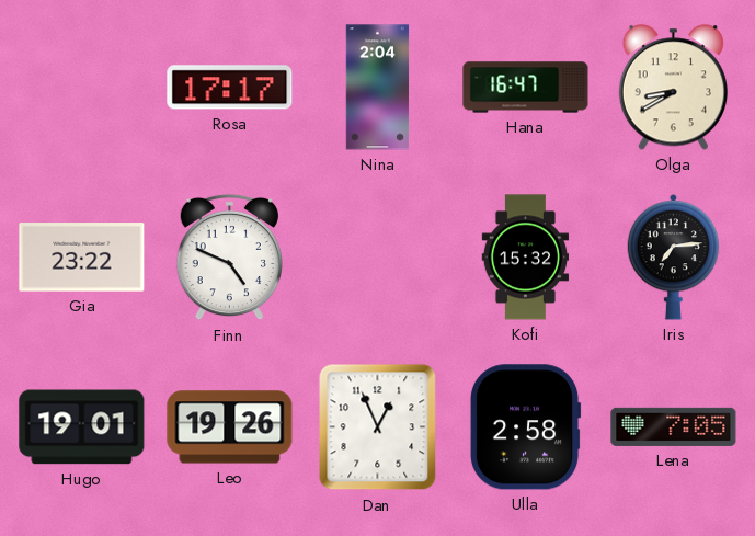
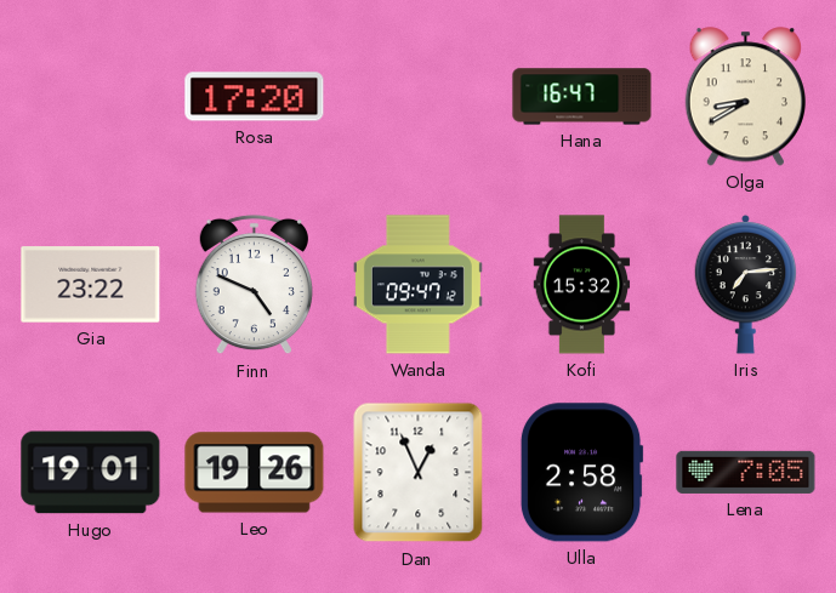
Rosa: 17:17 -> 17:20
Nina: 2:04 -> none
Wanda: none -> 09:47
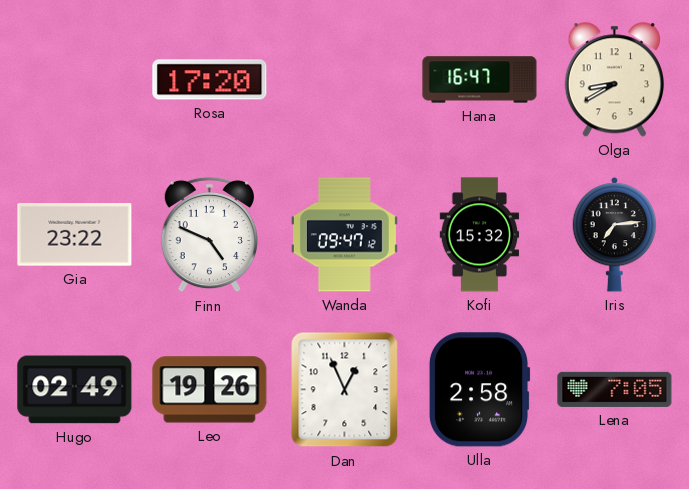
Hugo: 19:01 -> 02:49
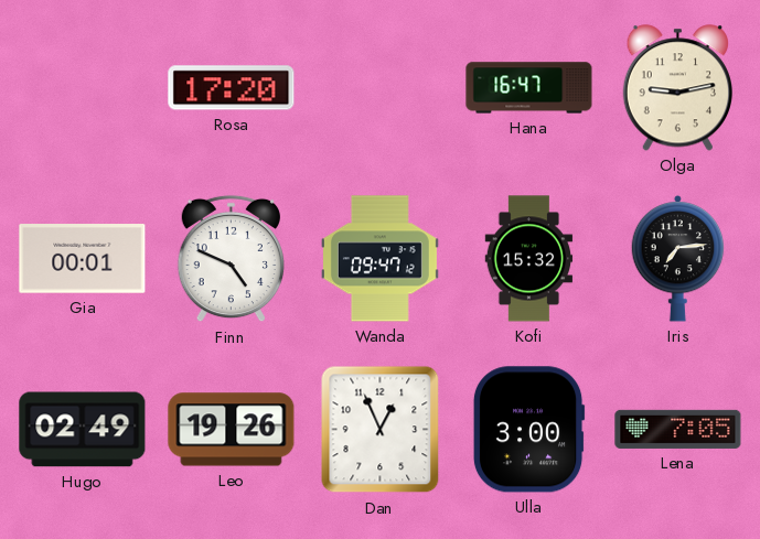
Olga: 8:40 -> 9:13
Gia: 23:22 -> 00:01
Ulla: 2:58 -> 3:00
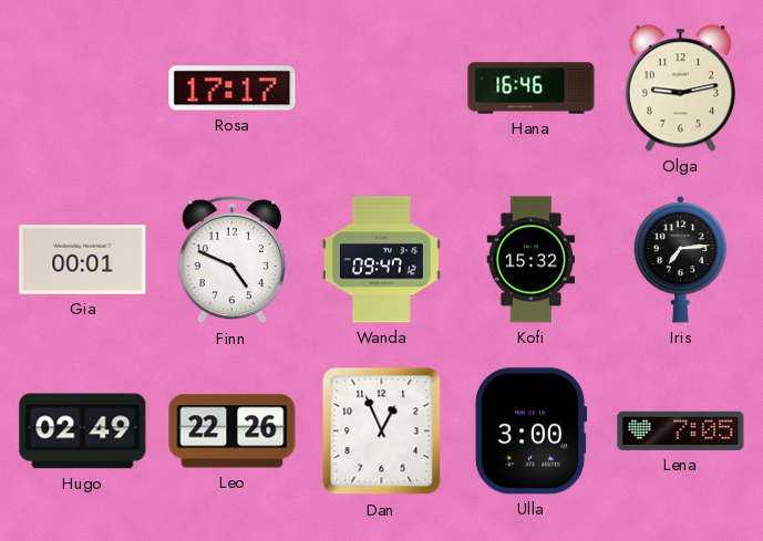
Rosa: 17:20 -> 17:17
Hana: 16:47 -> 16:46
Leo: 19:26 -> 22:26
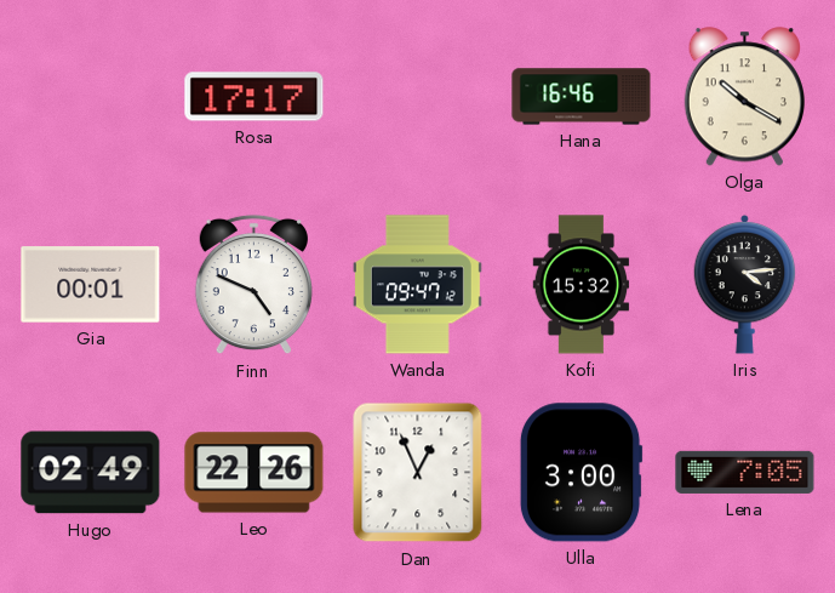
Olga: 9:13 -> 10:20
Iris: 7:14 -> 4:14
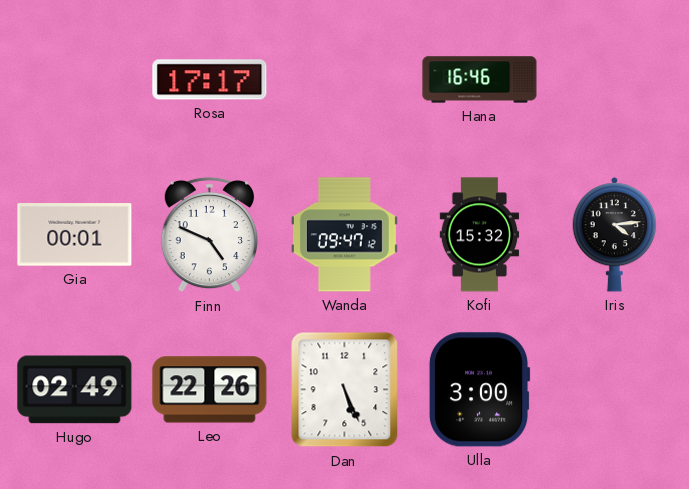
Olga: 10:20 -> none
Dan: 12:56 -> 5:26
Lena: 7:05 -> none
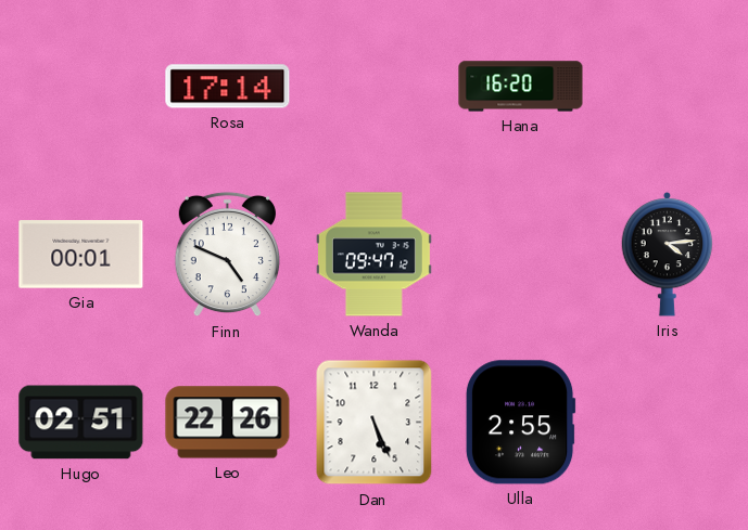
Rosa: 17:17 -> 17:14
Hana: 16:46 -> 16:20
Kofi: 15:32 -> none
Hugo: 02:49 -> 02:51
Ulla: 3:00 -> 2:55
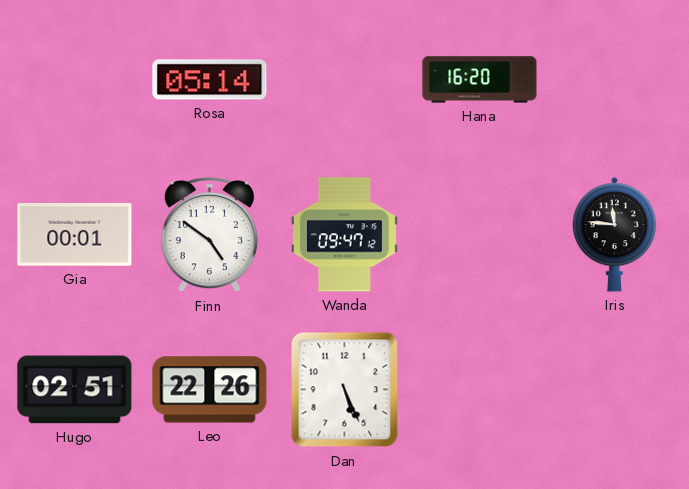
Rosa: 17:14 -> 05:14
Finn: 4:49 -> 4:51
Iris: 4:14 -> 11:46
Ulla: 2:55 -> none
